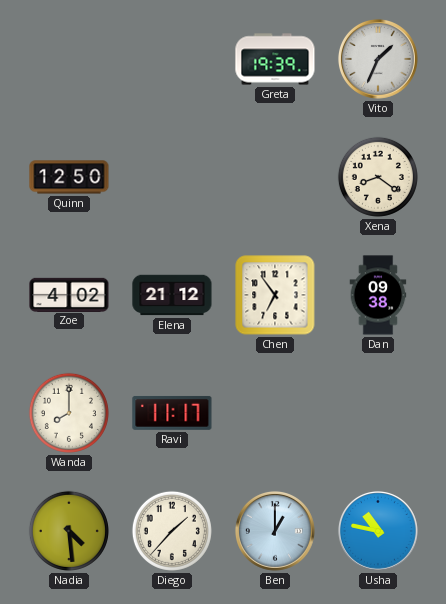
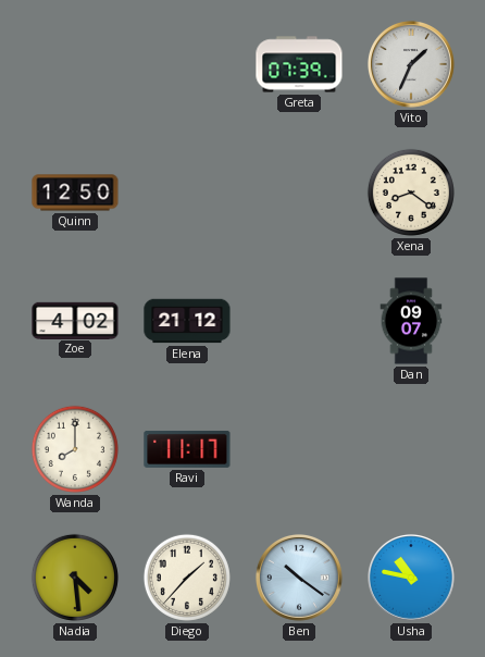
Greta: 19:39 -> 07:39
Chen: 6:54 -> none
Dan: 09:38 -> 09:07
Ben: 1:00 -> 10:21
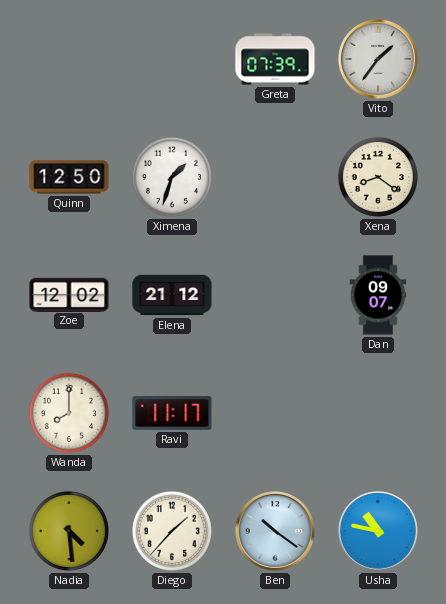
Vito: 1:34 -> 1:36
Ximena: none -> 1:33
Zoe: 4:02 -> 12:02
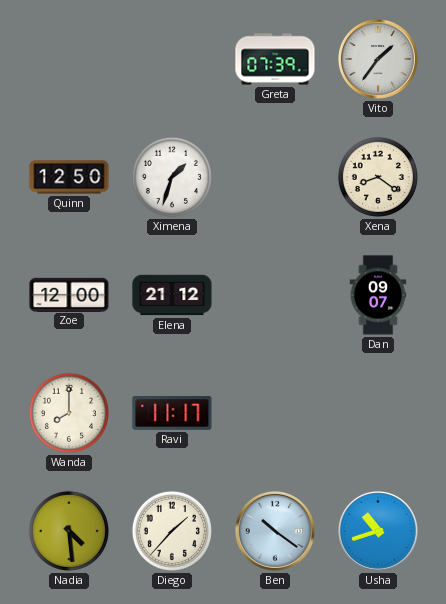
Zoe: 12:02 -> 12:00
Usha: 10:47 -> 10:42
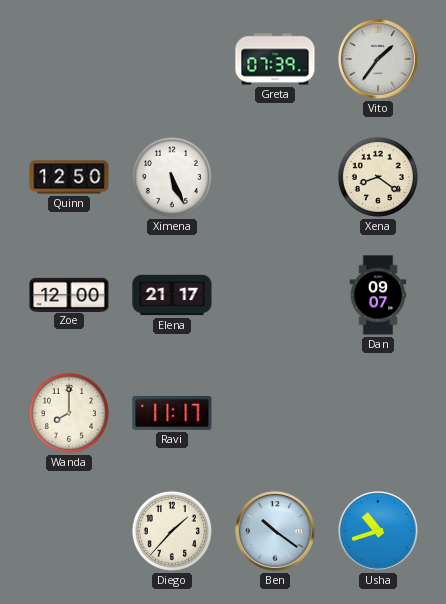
Ximena: 1:33 -> 5:26
Elena: 21:12 -> 21:17
Nadia: 4:29 -> none
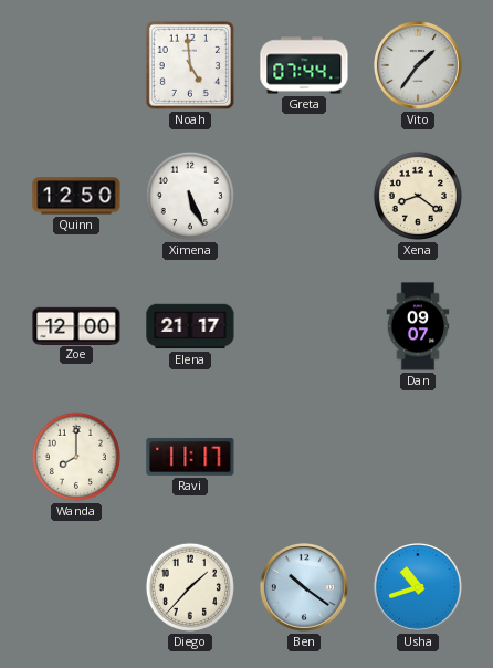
Noah: none -> 4:59
Greta: 07:39 -> 07:44
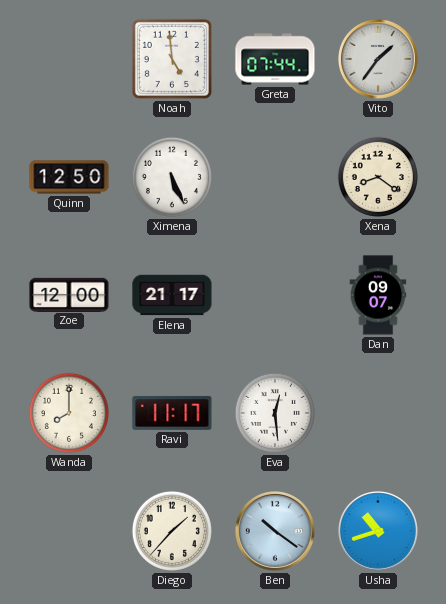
Eva: none -> 12:29
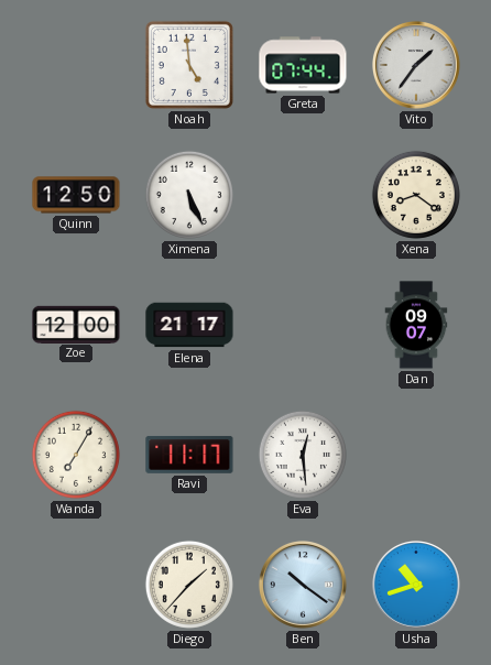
Wanda: 8:00 -> 7:05
